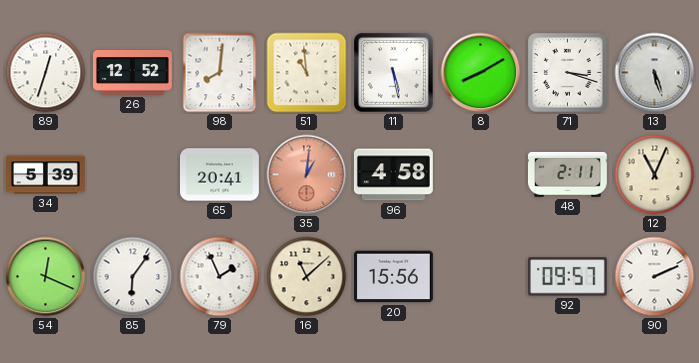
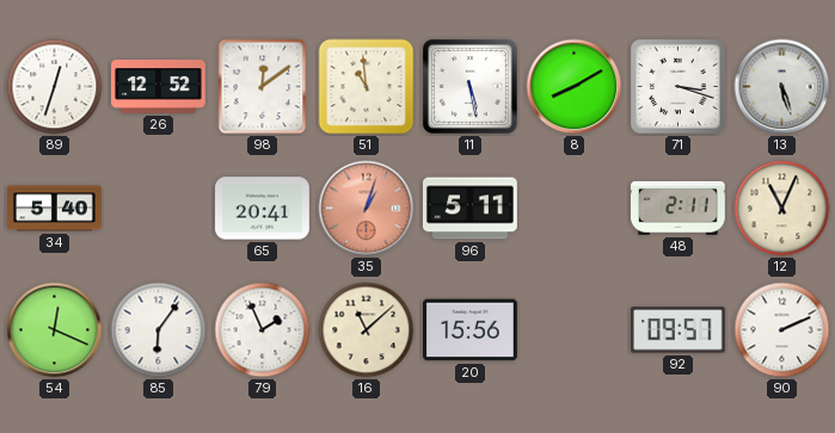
98: 8:01 -> 12:09
34: 5:39 -> 5:40
35: 1:01 -> 1:03
96: 4:58 -> 5:11
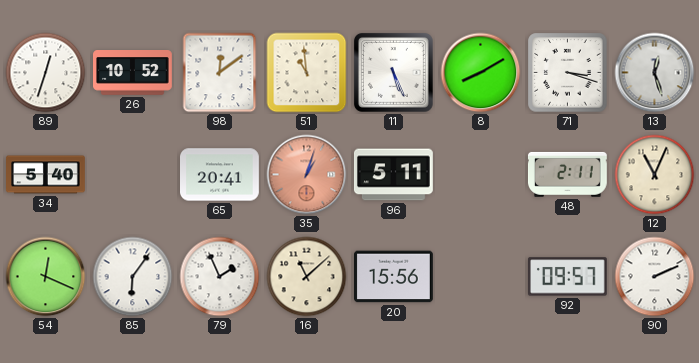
26: 12:52 -> 10:52
11: 5:28 -> 5:26
13: 5:27 -> 12:27
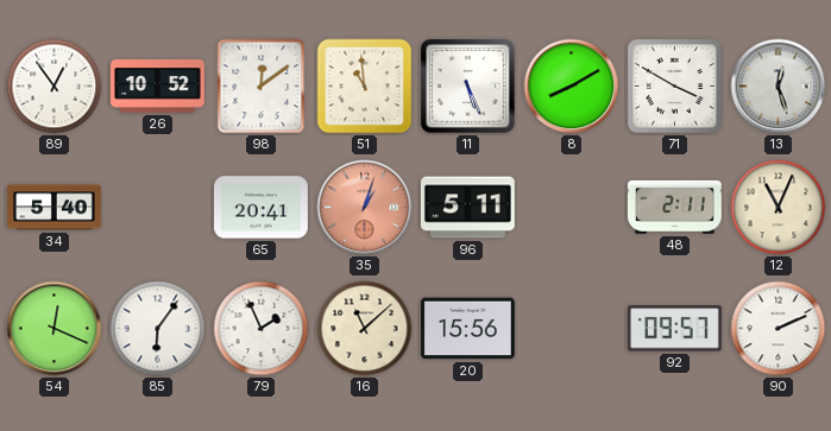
89: 12:33 -> 12:54
71: 3:18 -> 3:50
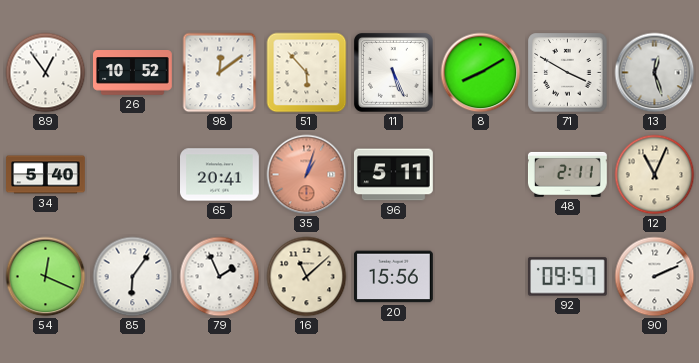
51: 10:59 -> 5:53
